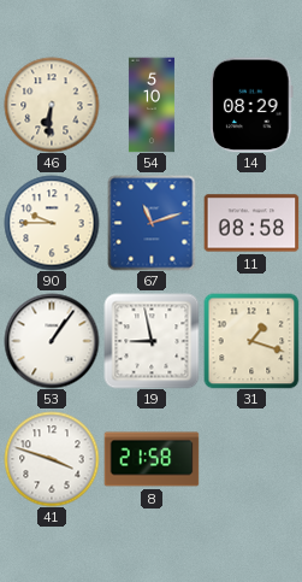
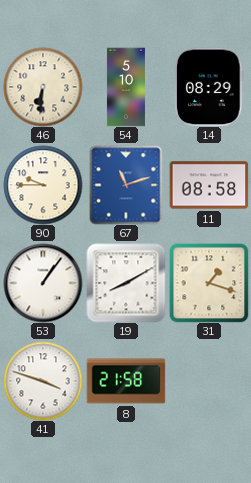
19: 8:58 -> 8:10
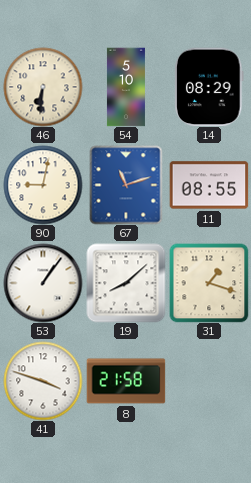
90: 9:45 -> 9:02
11: 08:58 -> 08:55
19: 8:10 -> 8:08
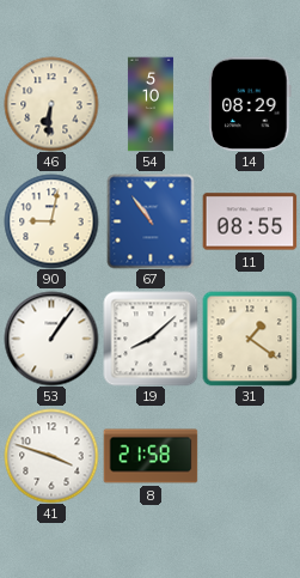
67: 11:12 -> 10:54
31: 1:18 -> 1:21
